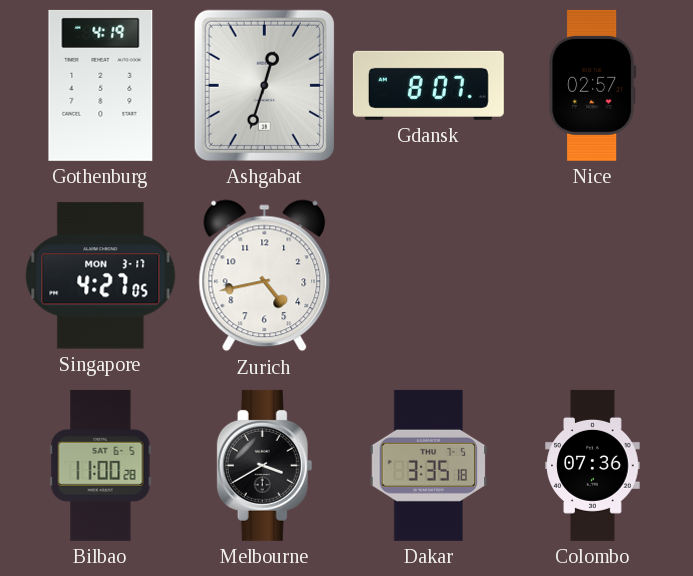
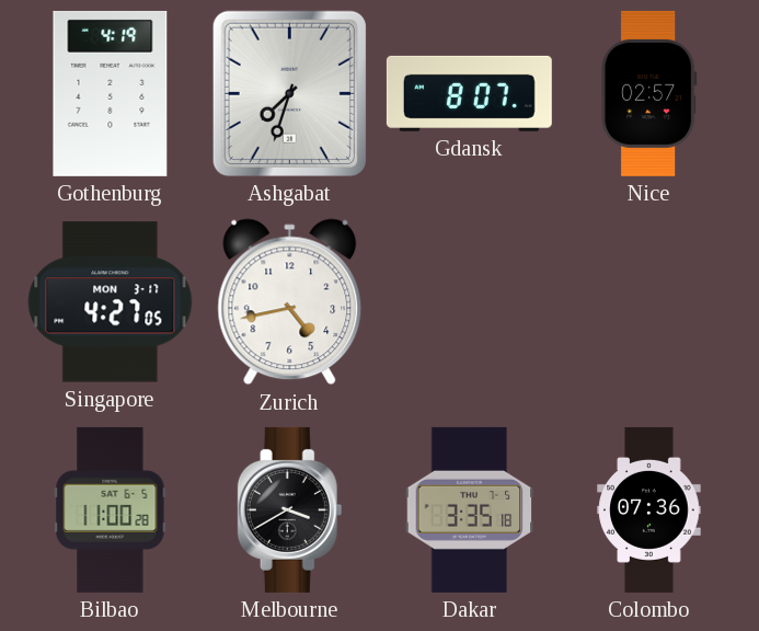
Ashgabat: 12:33 -> 7:33
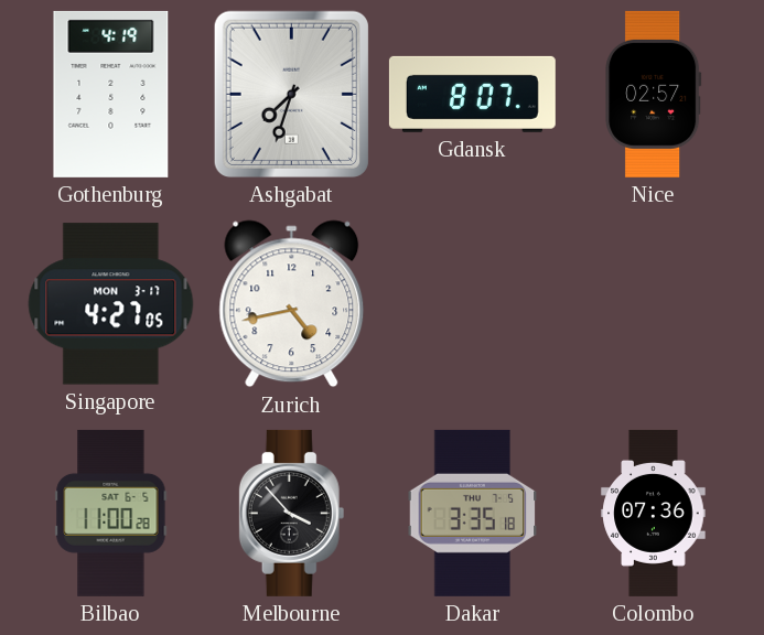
Melbourne: 3:40 -> 3:53
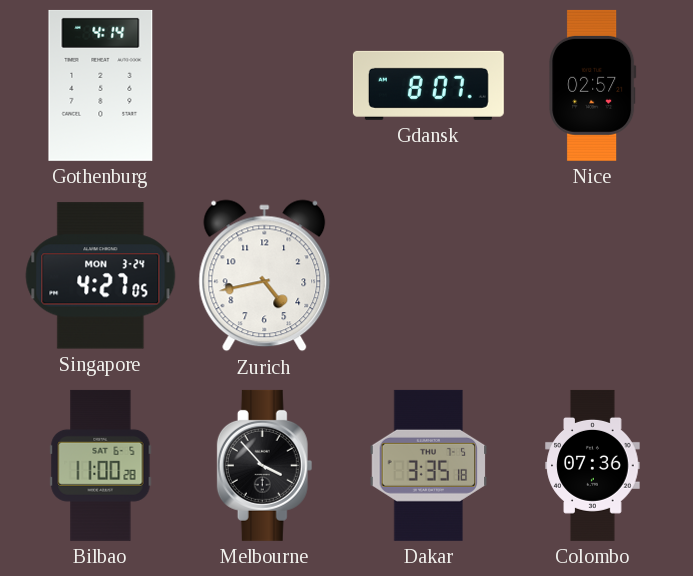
Gothenburg: 4:19 -> 4:14
Ashgabat: 7:33 -> none
Singapore date: MON 3-17 -> MON 3-24
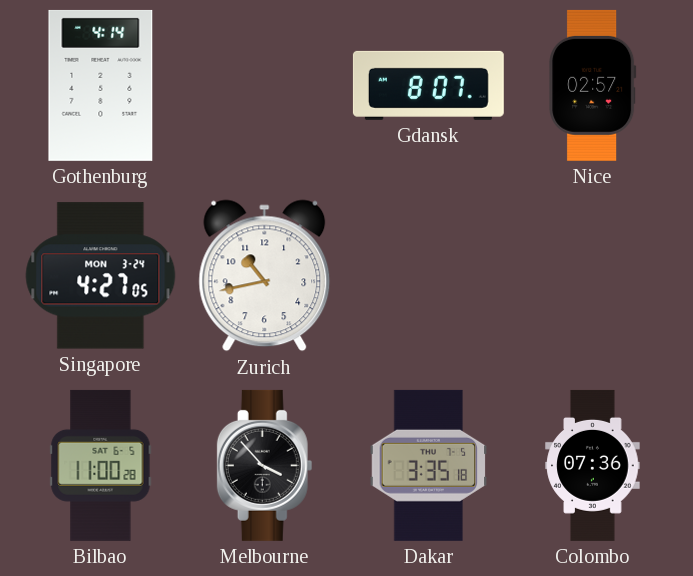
Zurich: 4:43 -> 10:43
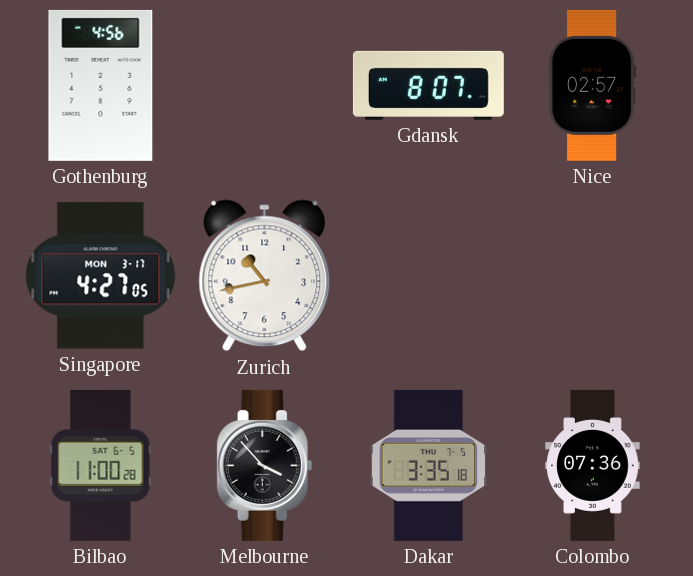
Gothenburg: 4:14 -> 4:56
Singapore date: MON 3-24 -> MON 3-17
